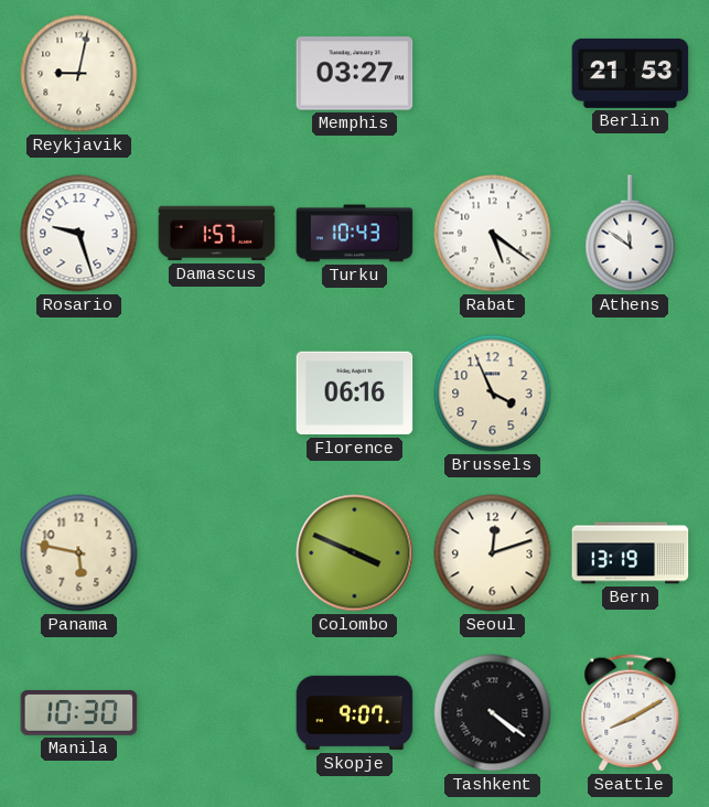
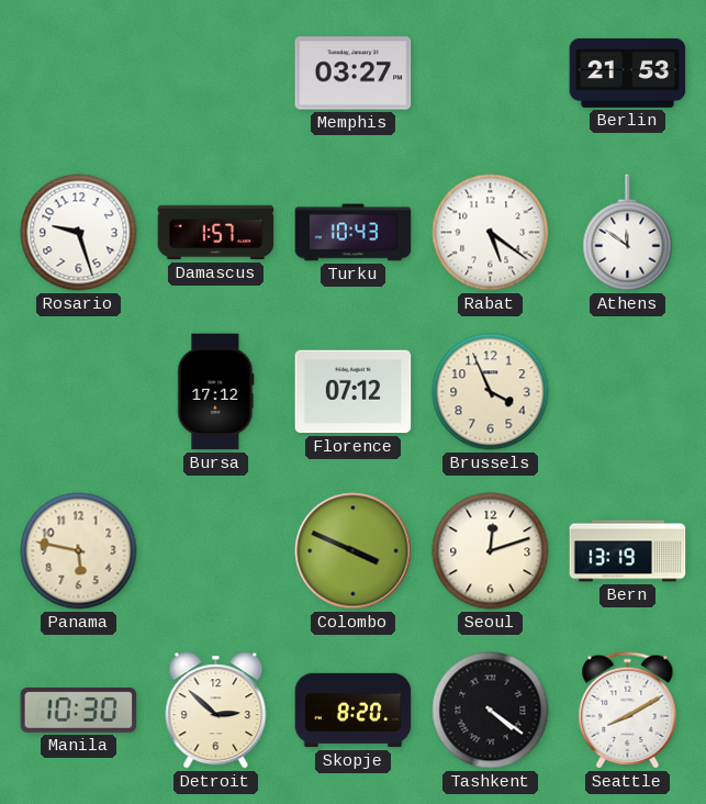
Reykjavik: 9:02 -> none
Bursa: none -> 17:12
Florence: 06:16 -> 07:12
Detroit: none -> 2:52
Skopje: 9:07 -> 8:20
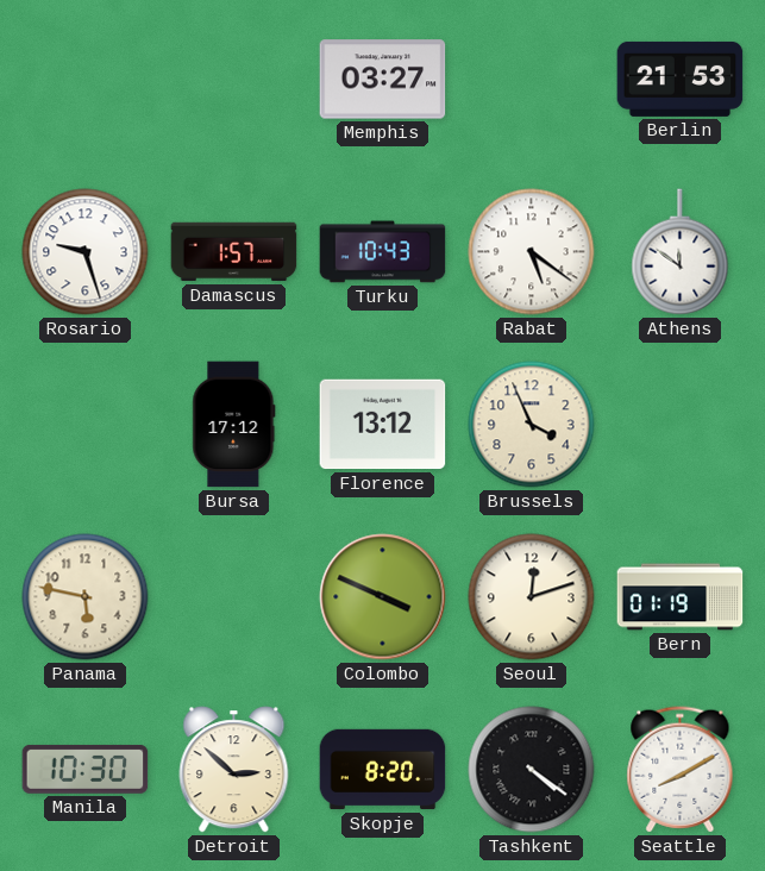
Florence: 07:12 -> 13:12
Bern: 13:19 -> 01:19
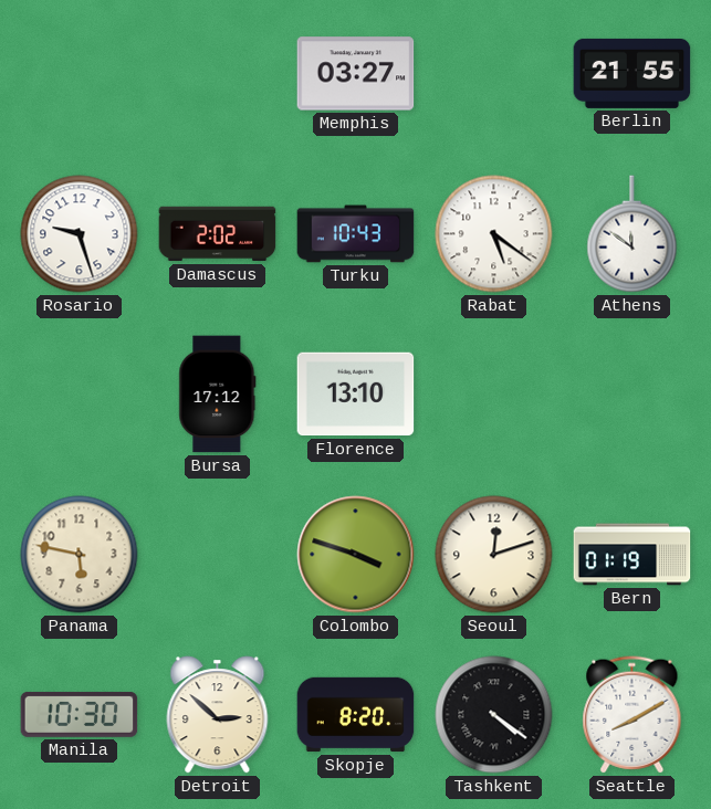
Berlin: 21:53 -> 21:55
Damascus: 1:57 -> 2:02
Florence: 13:12 -> 13:10
Brussels: 3:56 -> none
Colombo: 3:49 -> 3:48
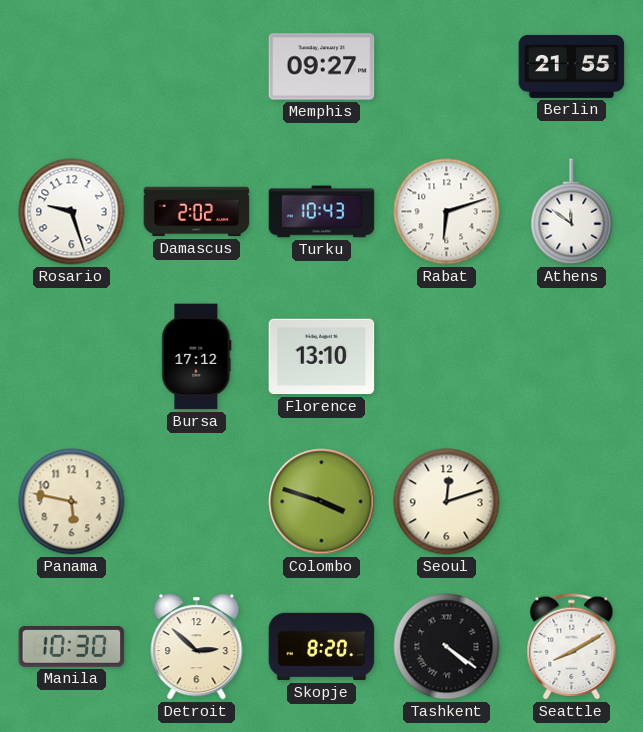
Memphis: 03:27 -> 09:27
Rabat: 5:21 -> 6:12
Bern: 01:19 -> none
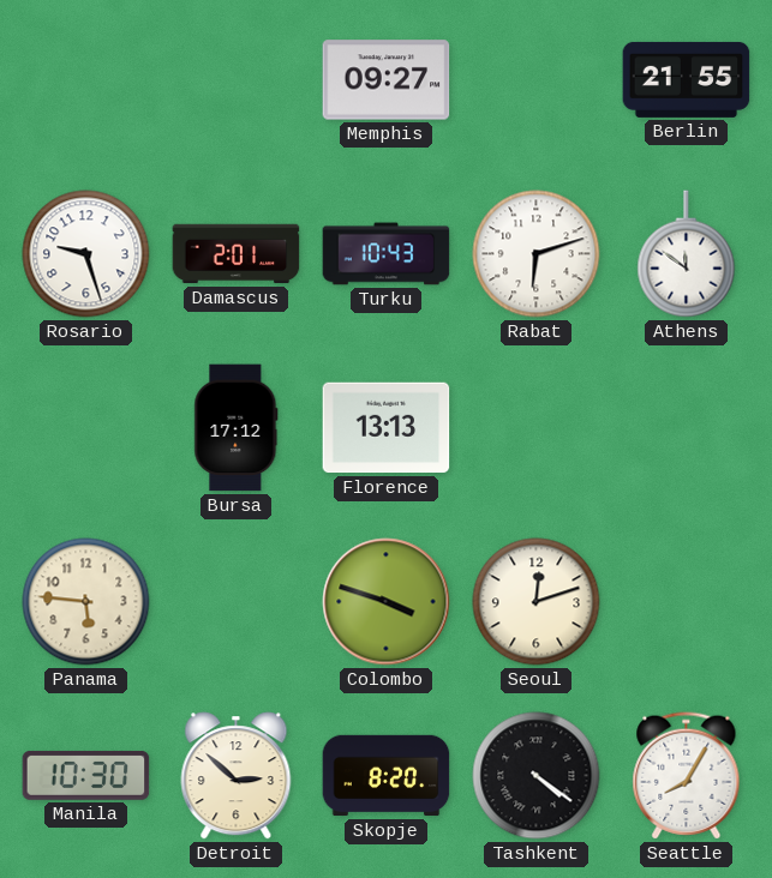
Damascus: 2:02 -> 2:01
Florence: 13:10 -> 13:13
Panama: 5:47 -> 5:46
Seattle: 8:10 -> 8:05
